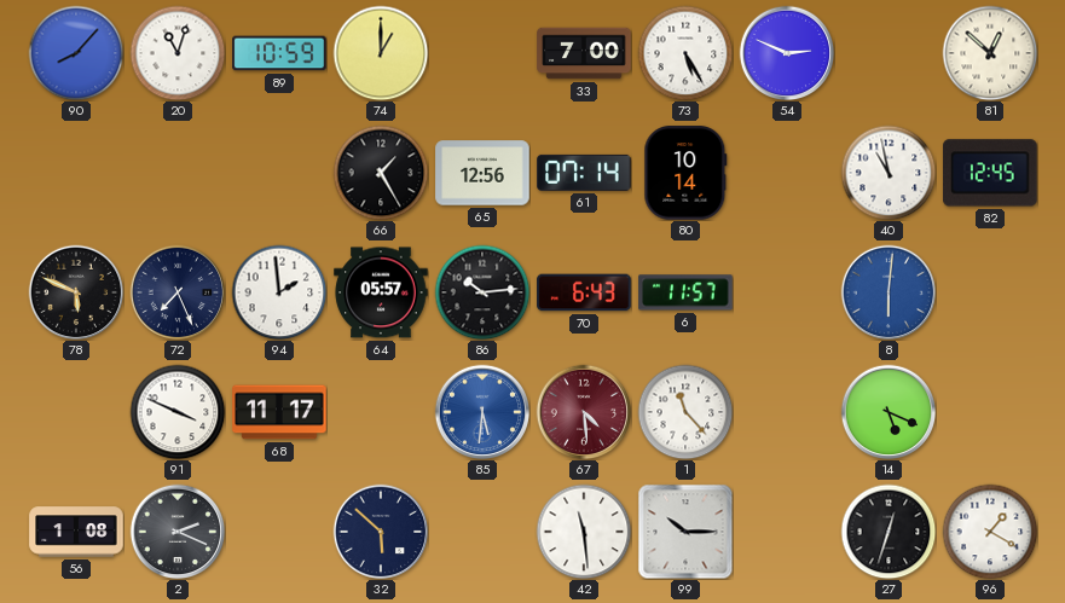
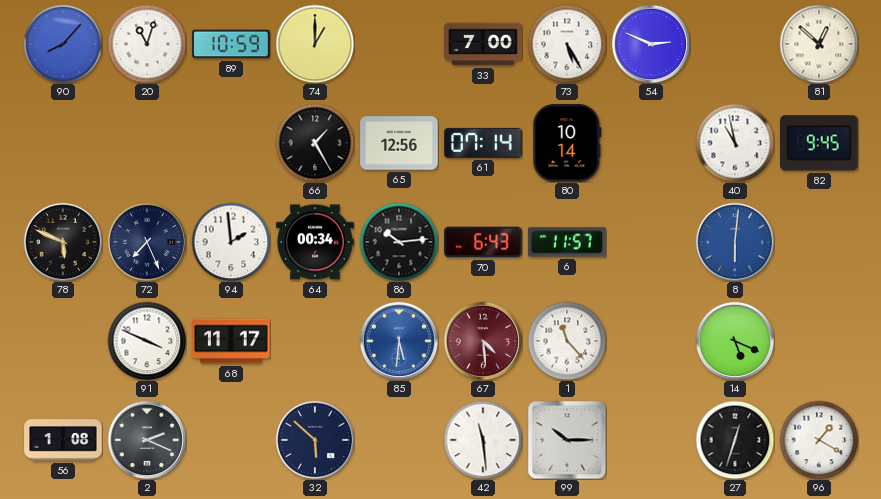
82: 12:45 -> 9:45
64: 05:57 -> 00:34
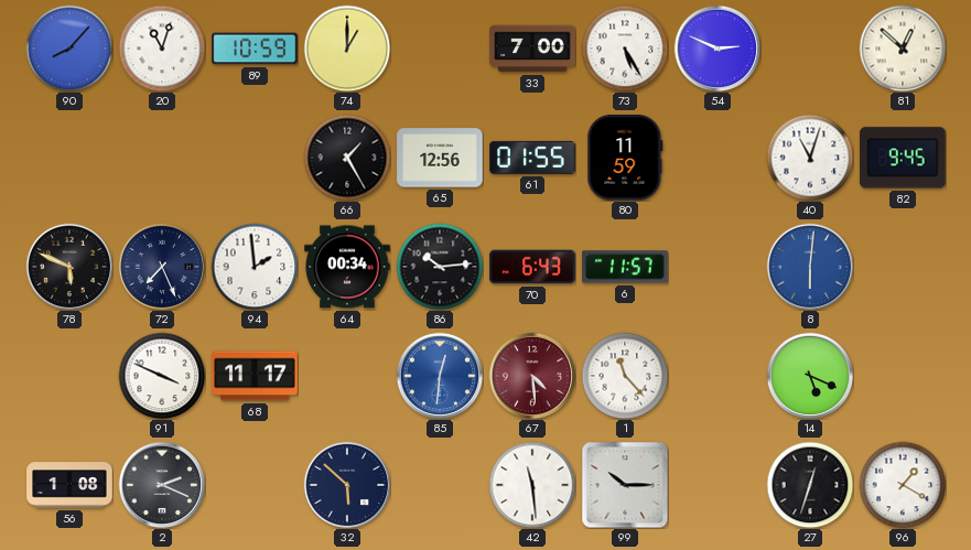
61: 07:14 -> 01:55
80: 10:14 -> 11:59
40: 10:58 -> 11:03
85: 5:31 -> 12:31
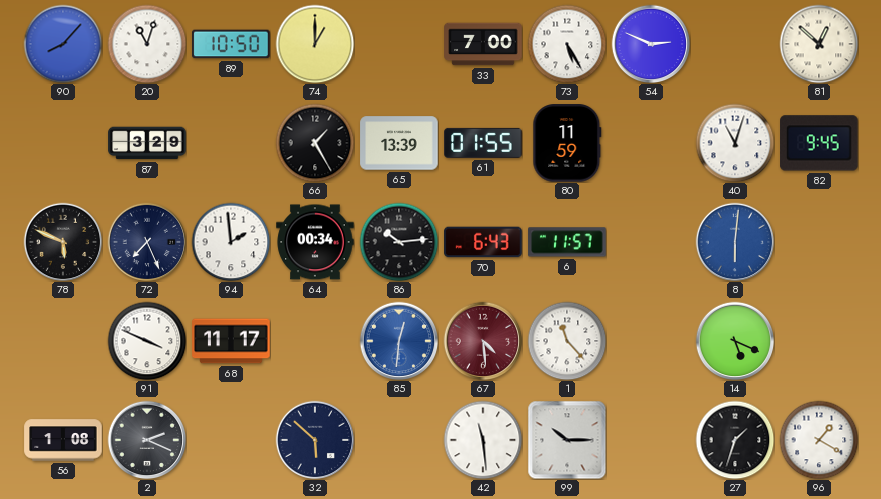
89: 10:59 -> 10:50
87: none -> 3:29
65: 12:56 -> 13:39
27: 12:33 -> 1:33
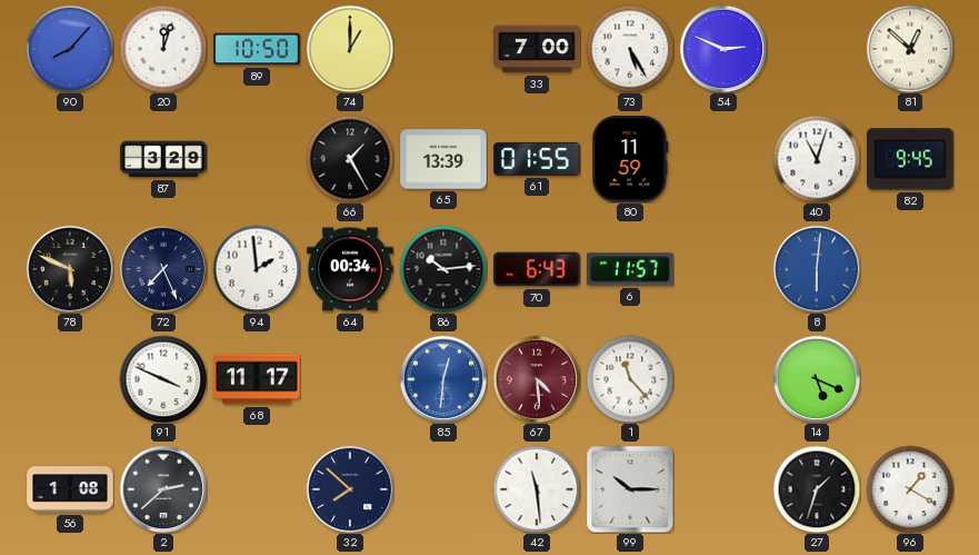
20: 11:03 -> 12:03
2: 2:19 -> 2:38
32: 5:52 -> 7:52
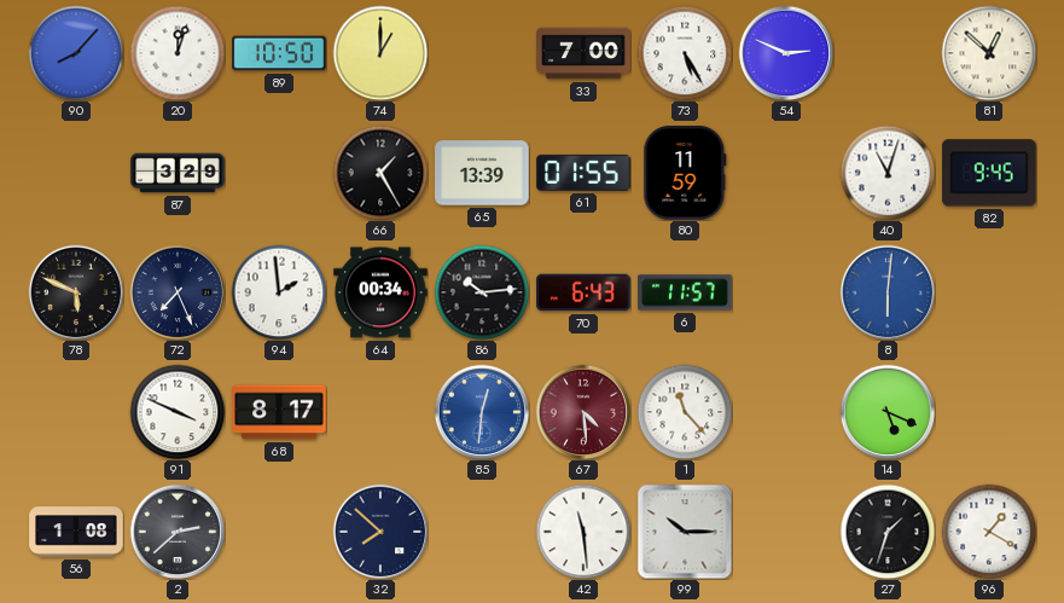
68: 11:17 -> 8:17
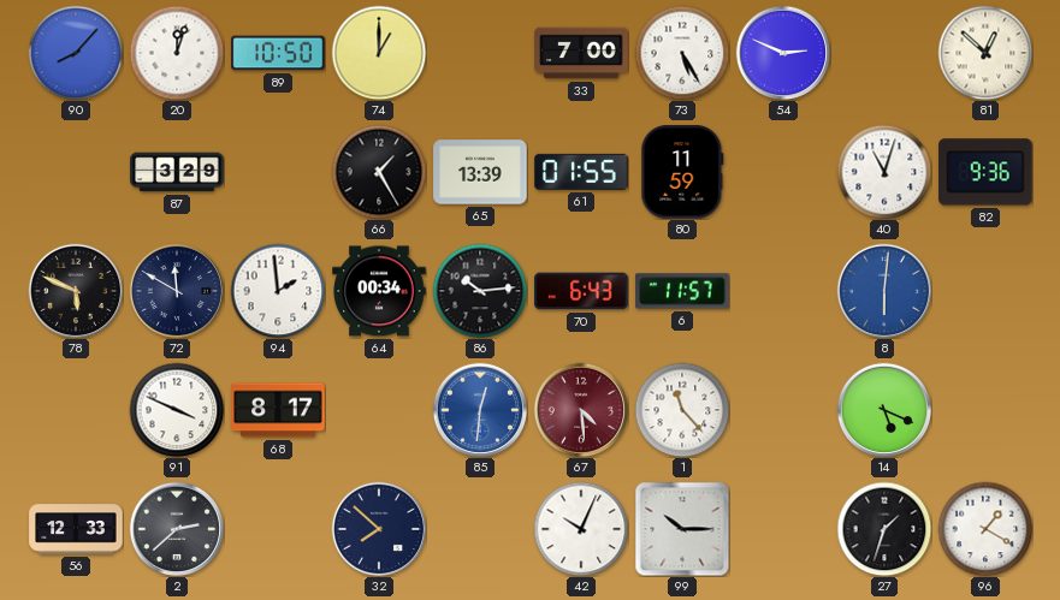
82: 9:45 -> 9:36
72: 7:26 -> 11:50
56: 1:08 -> 12:33
42: 11:29 -> 10:04
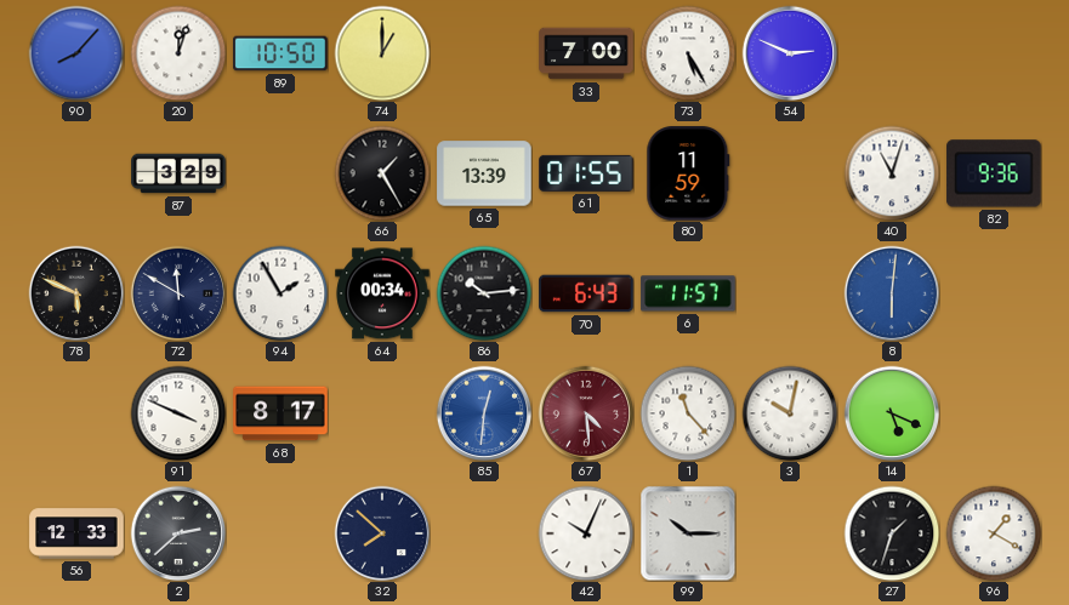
81: 12:52 -> none
94: 1:59 -> 1:55
3: none -> 10:02
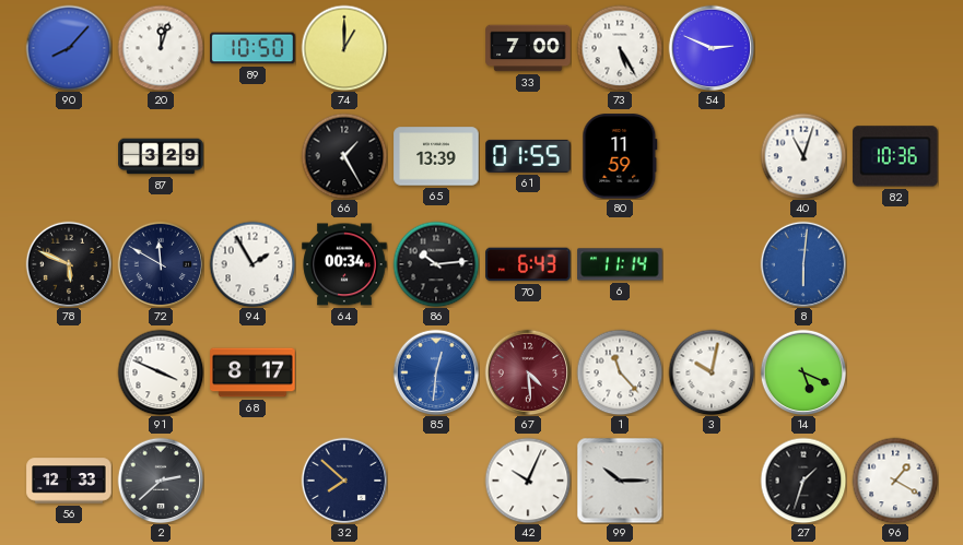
82: 9:36 -> 10:36
6: 11:57 -> 11:14
